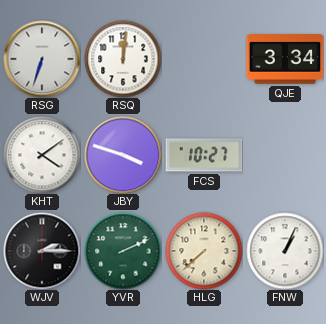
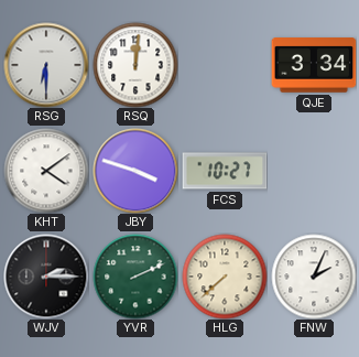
RSG: 6:33 -> 6:30
FNW: 1:04 -> 2:04
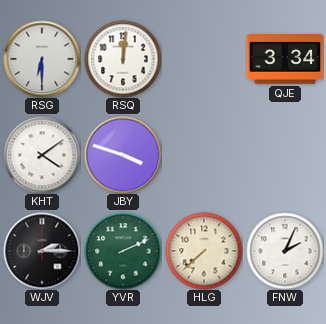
FCS: 10:27 -> none
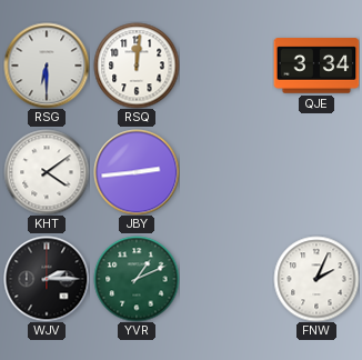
JBY: 3:48 -> 2:44
YVR: 2:11 -> 1:11
HLG: 7:38 -> none
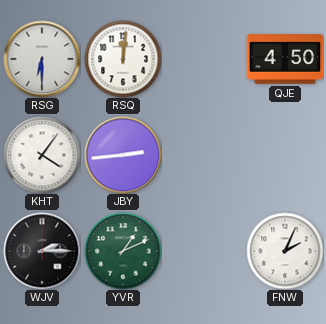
QJE: 3:34 -> 4:50
KHT: 4:09 -> 4:06
